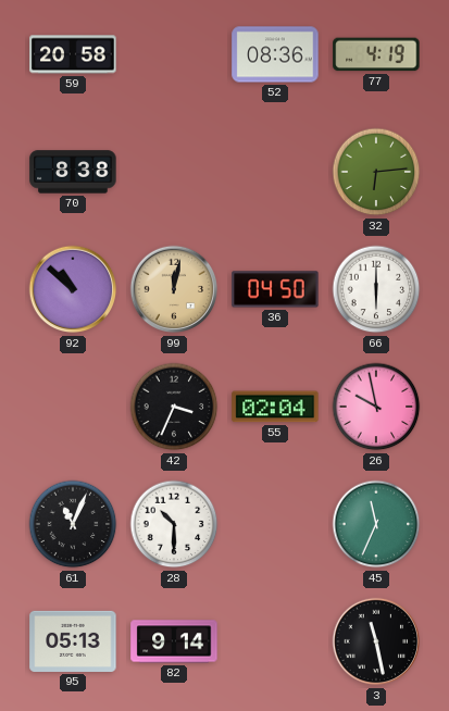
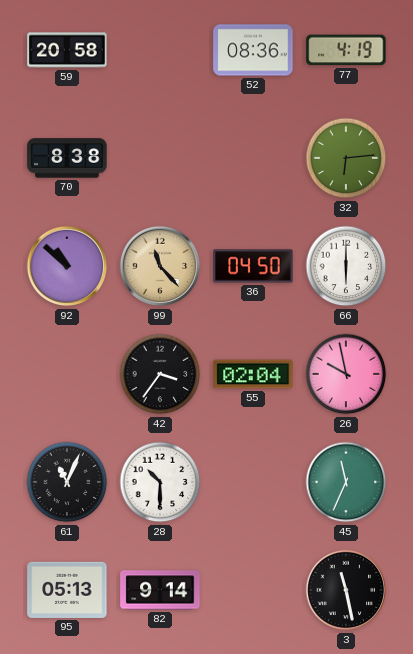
99: 12:02 -> 11:23
42: 3:34 -> 3:36
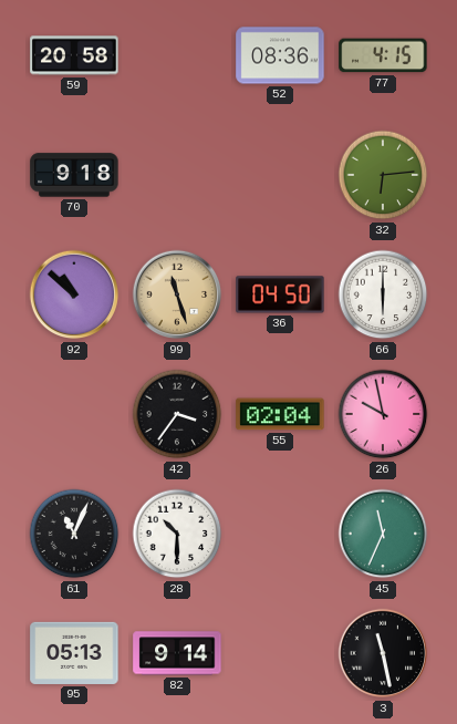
77: 4:19 -> 4:15
70: 8:38 -> 9:18
99: 11:23 -> 11:27
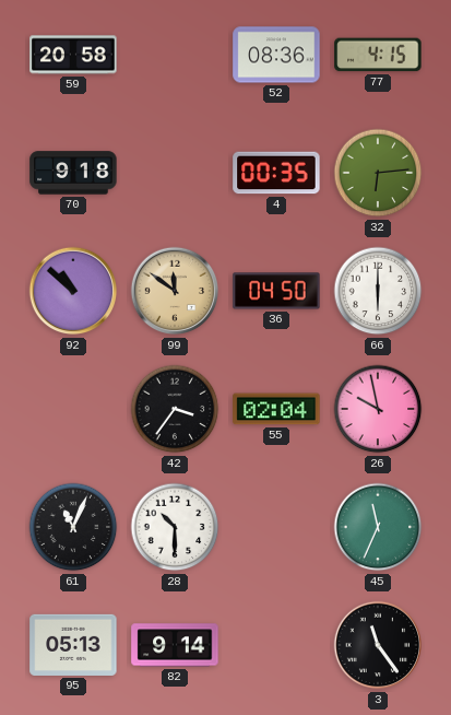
4: none -> 00:35
99: 11:27 -> 11:51
3: 11:28 -> 11:24
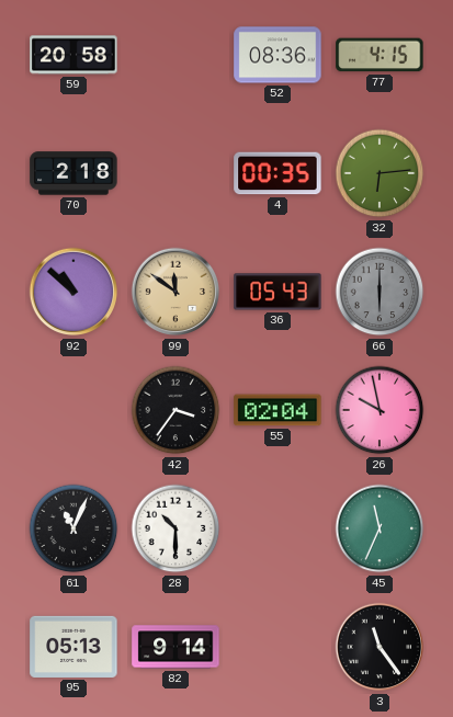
70: 9:18 -> 2:18
36: 04:50 -> 05:43
66 dial: white -> grey
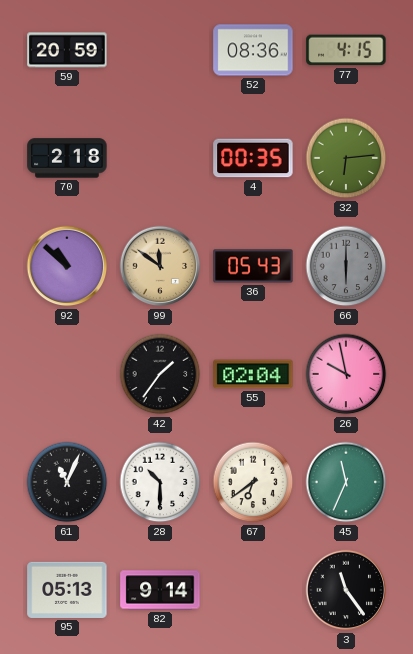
59: 20:58 -> 20:59
42: 3:36 -> 1:36
67: none -> 6:39
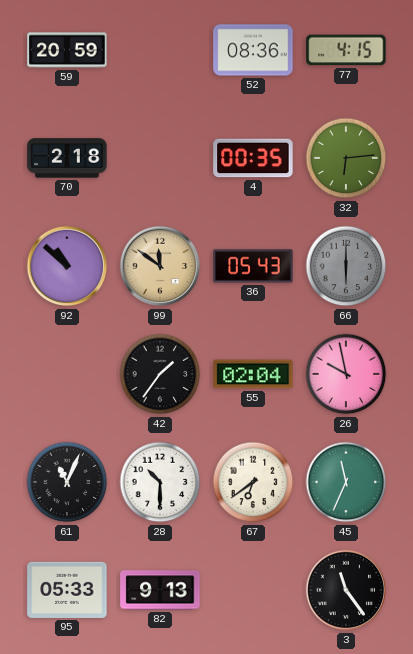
95: 05:13 -> 05:33
82: 9:14 -> 9:13
